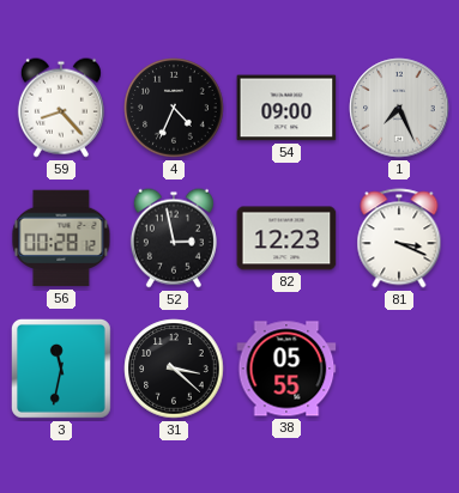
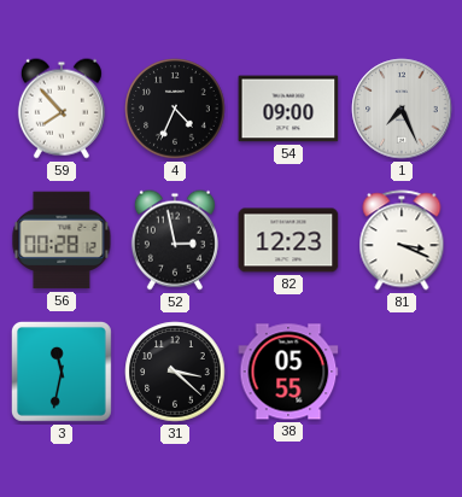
59: 8:23 -> 7:53
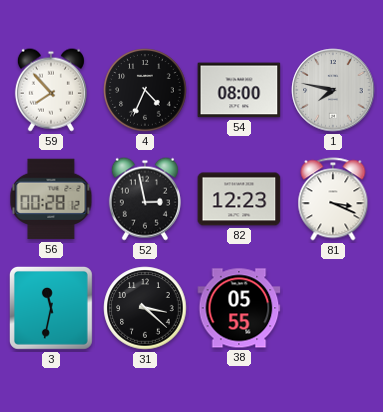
54: 09:00 -> 08:00
1: 7:26 -> 7:47
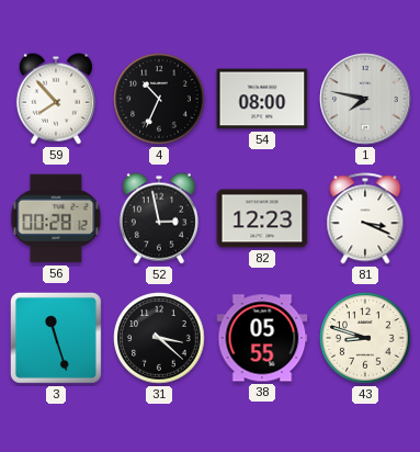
4: 4:34 -> 10:34
3: 11:32 -> 11:27
43: none -> 8:48
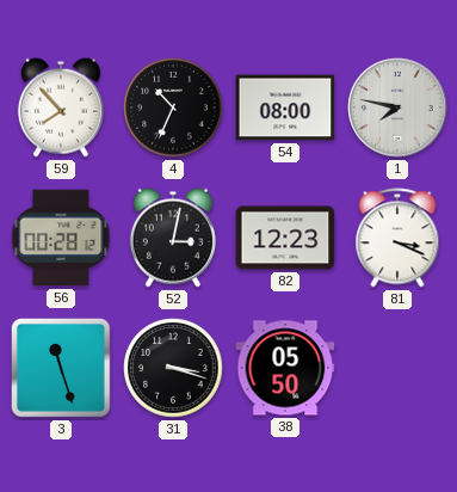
52: 2:58 -> 3:02
31: 3:22 -> 3:18
38: 05:55 -> 05:50
43: 8:48 -> none
